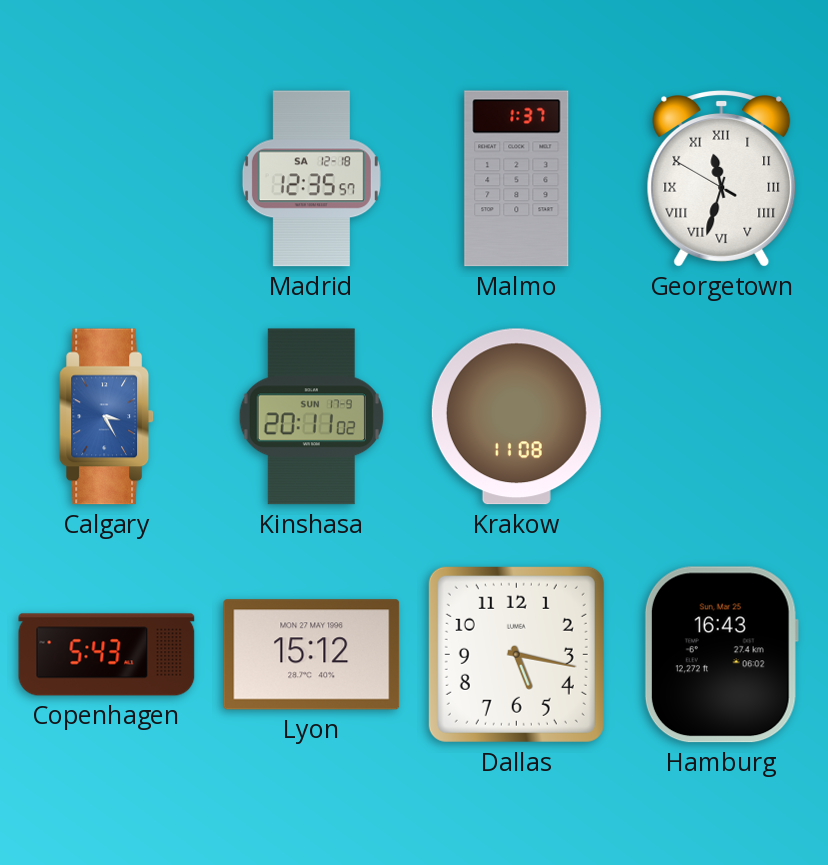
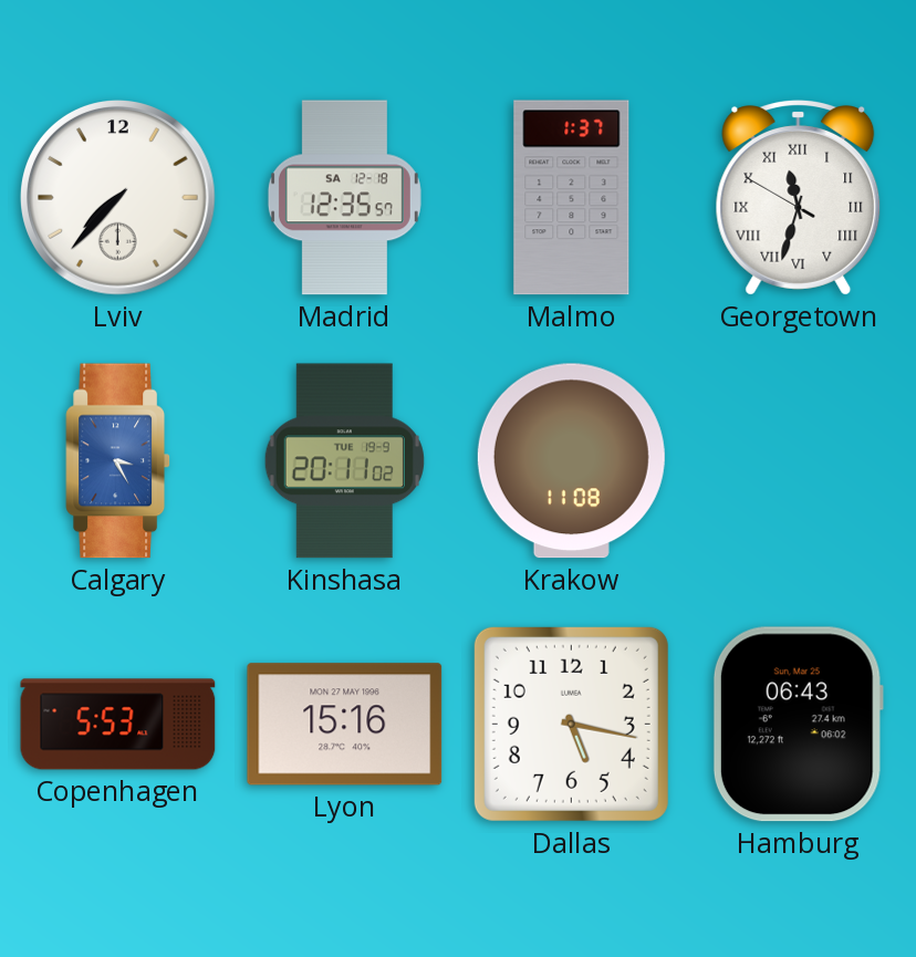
Lviv: none -> 7:37
Kinshasa date: SUN 17-9 -> TUE 19-9
Copenhagen: 5:43 -> 5:53
Lyon: 15:12 -> 15:16
Hamburg: 16:43 -> 06:43
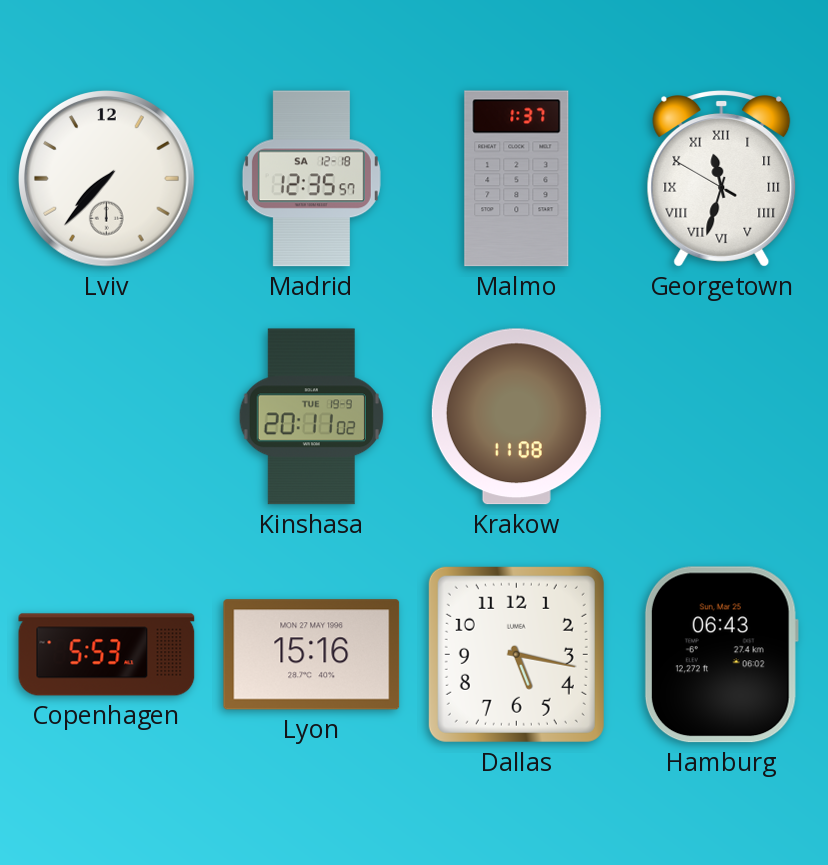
Calgary: 3:25 -> none
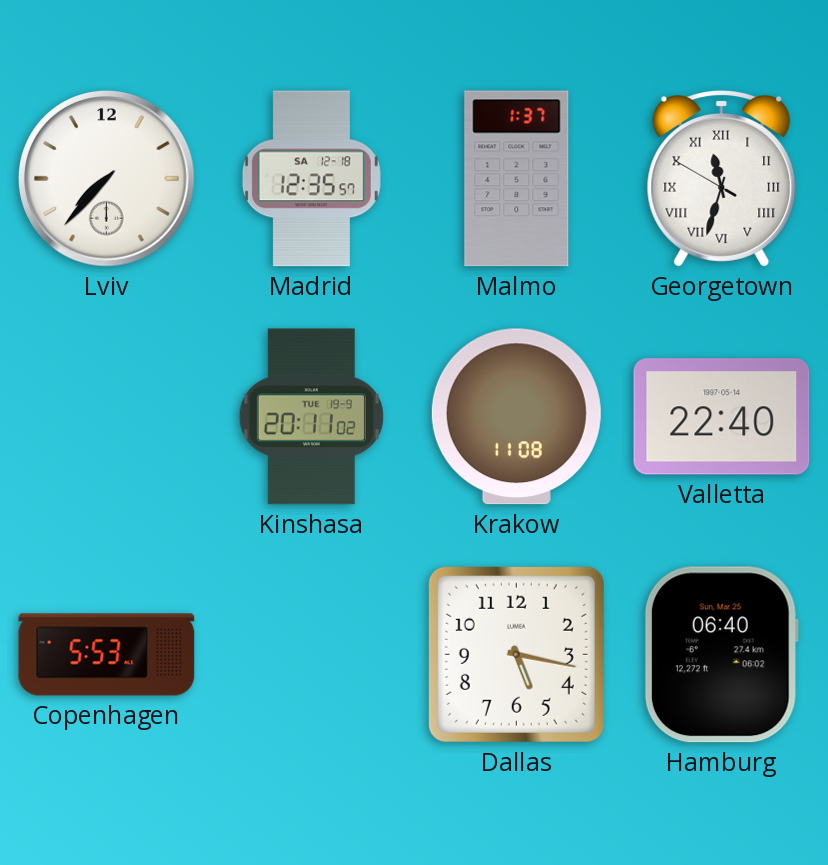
Valletta: none -> 22:40
Lyon: 15:16 -> none
Hamburg: 06:43 -> 06:40
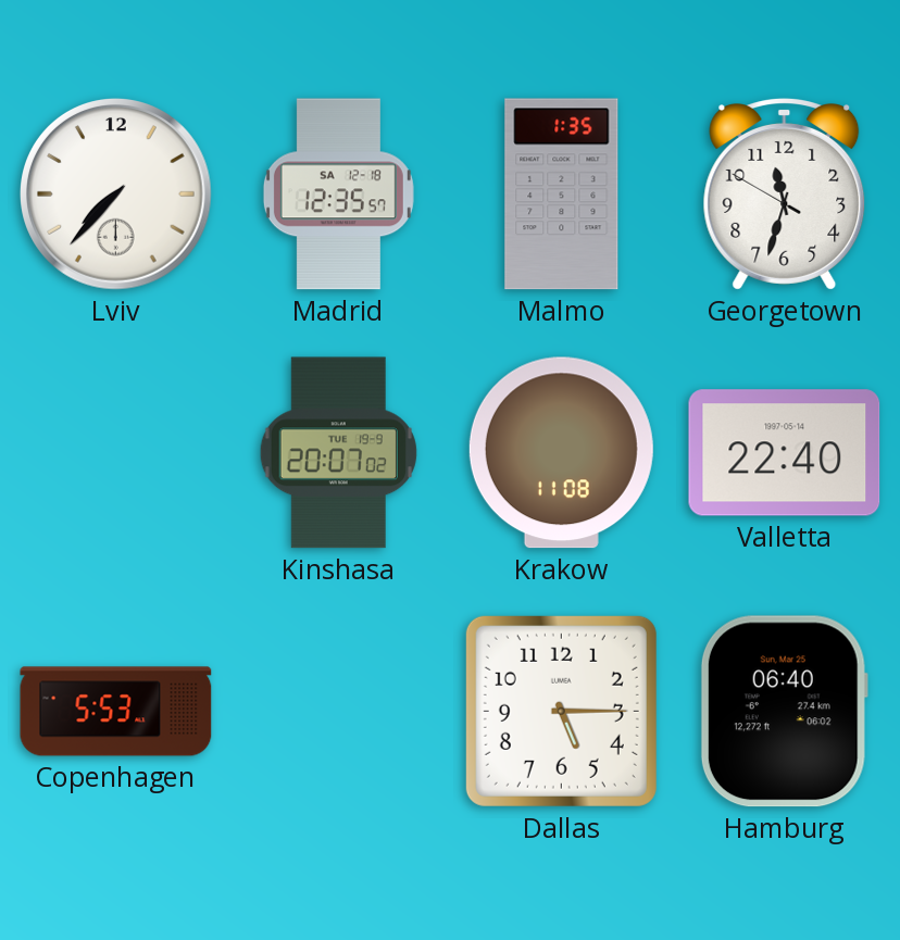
Malmo: 1:37 -> 1:35
Georgetown numerals: Roman -> Arabic
Kinshasa: 20:11 -> 20:07
Dallas: 5:17 -> 5:15
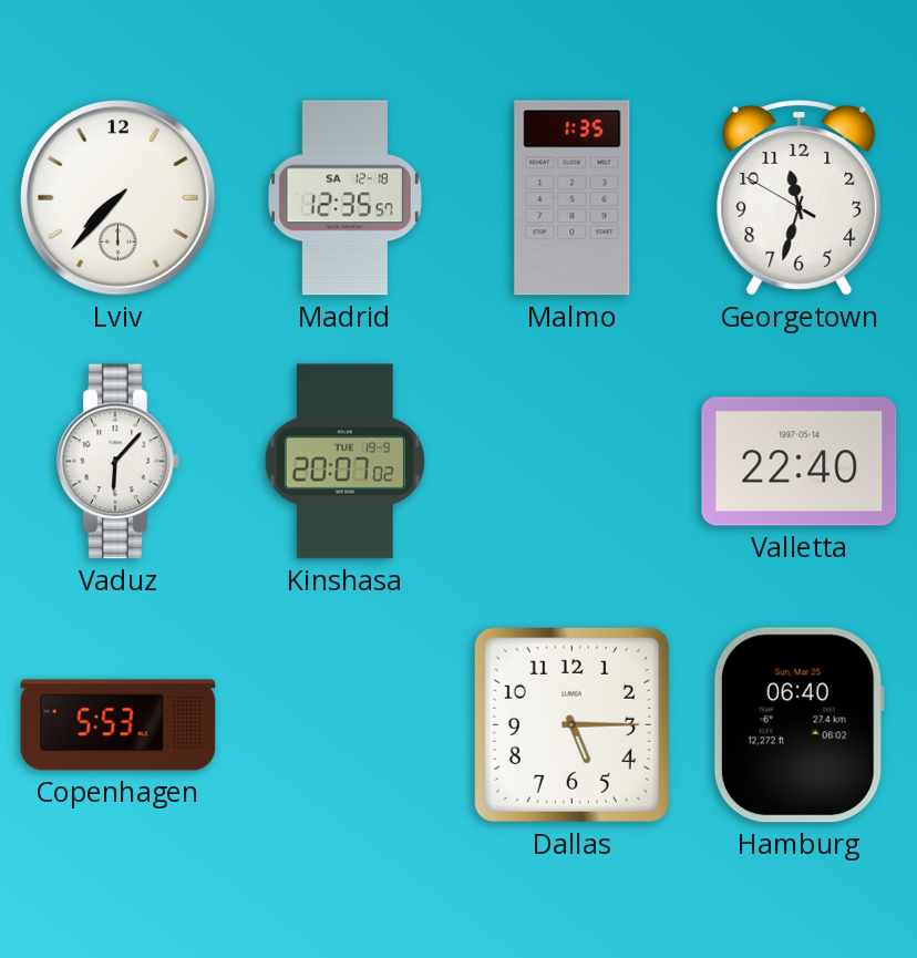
Vaduz: none -> 6:07
Krakow: 11:08 -> none
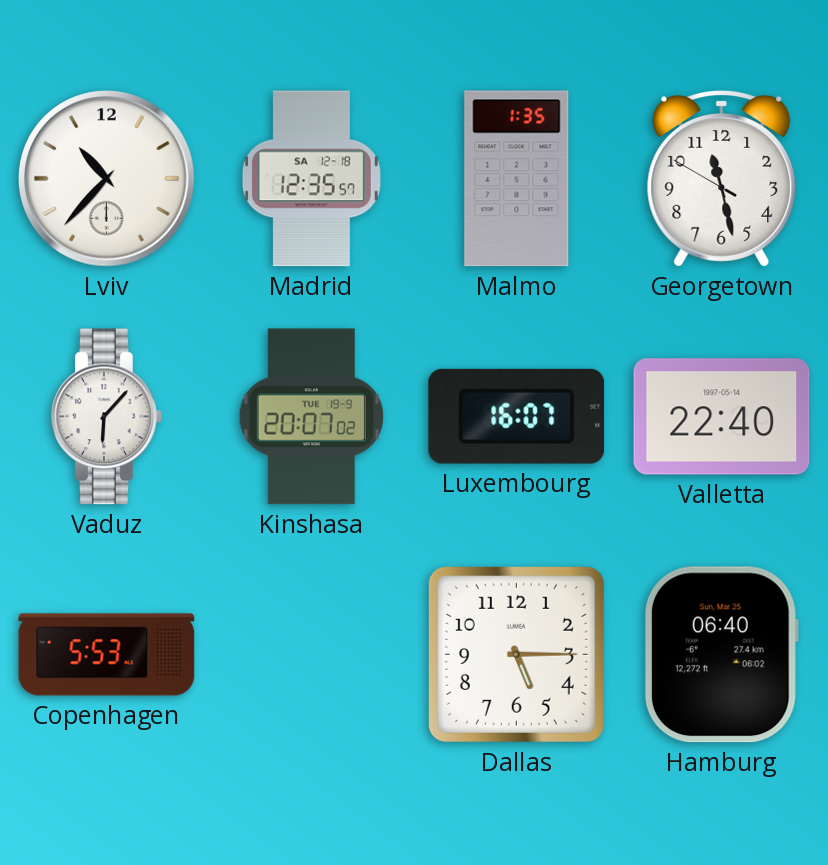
Lviv: 7:37 -> 10:37
Georgetown: 11:32 -> 11:27
Luxembourg: none -> 16:07
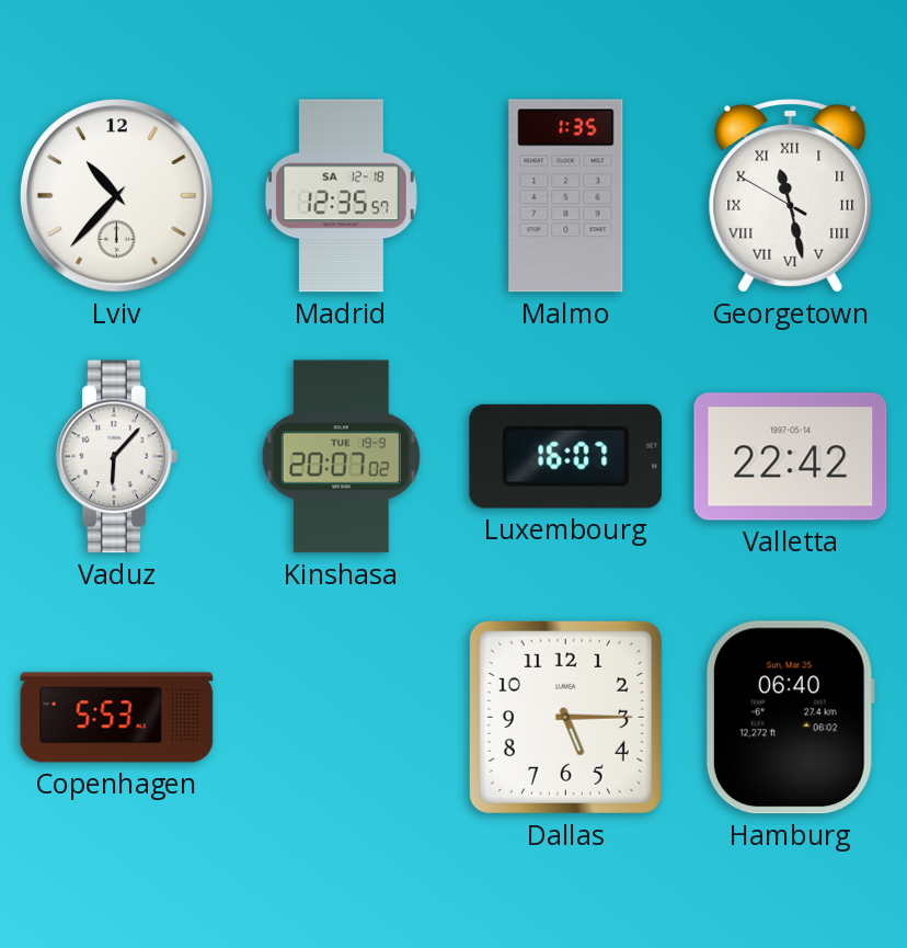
Georgetown numerals: Arabic -> Roman
Valletta: 22:40 -> 22:42
